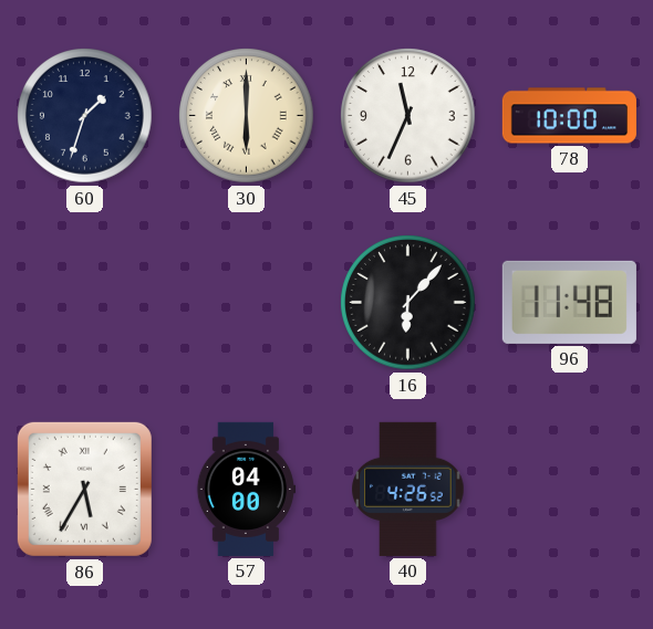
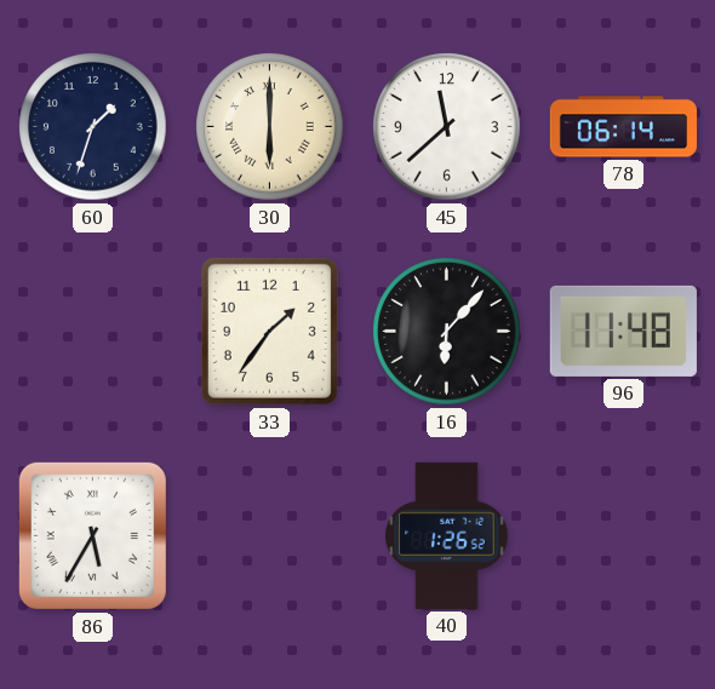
45: 11:34 -> 11:38
78: 10:00 -> 06:14
33: none -> 1:36
57: 04:00 -> none
40: 4:26 -> 1:26
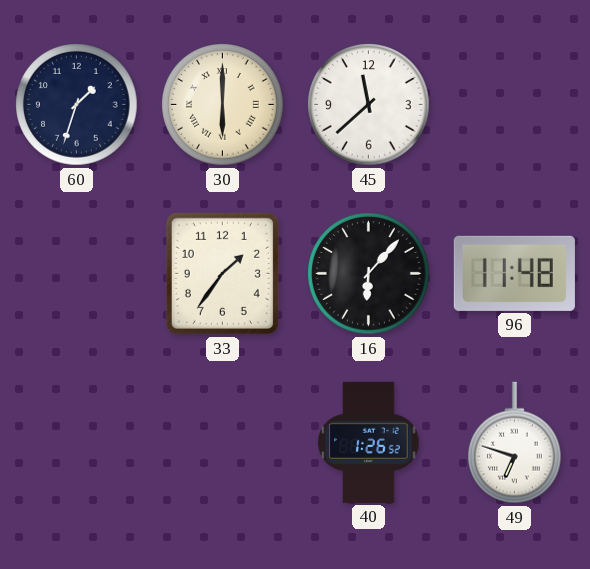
78: 06:14 -> none
86: 5:35 -> none
49: none -> 6:48
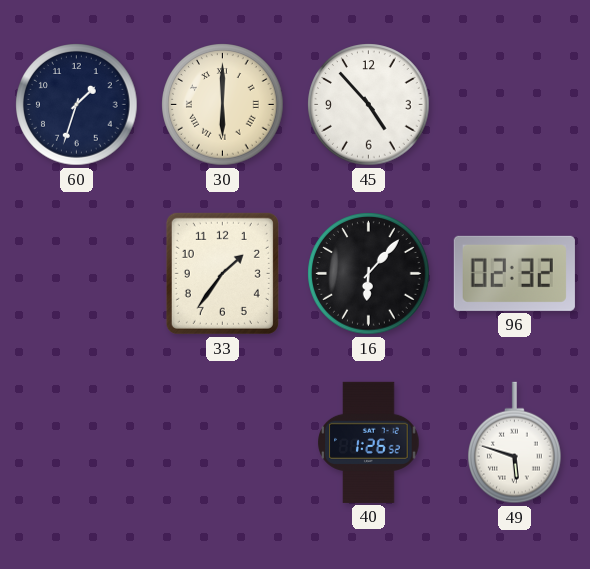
45: 11:38 -> 4:53
96: 11:48 -> 02:32
49: 6:48 -> 5:48
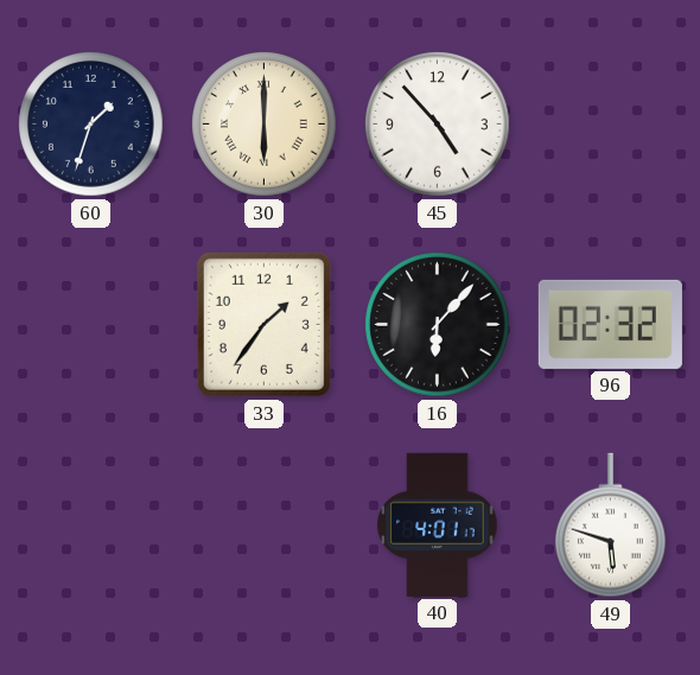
40: 1:26 -> 4:01
